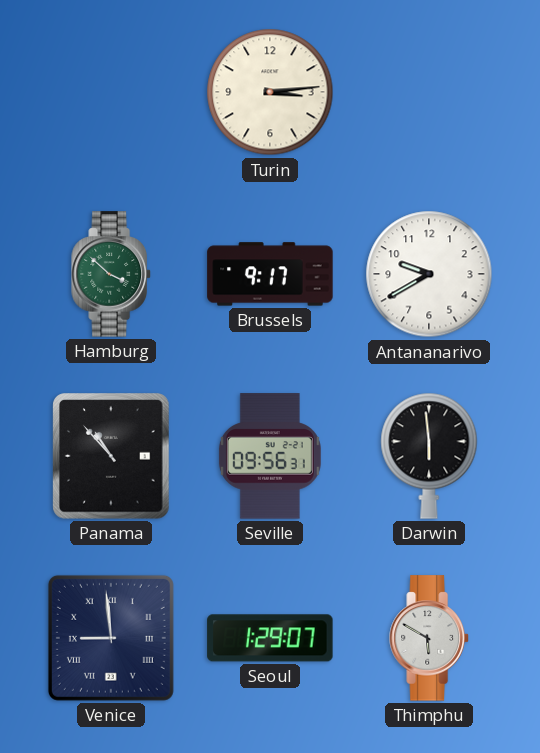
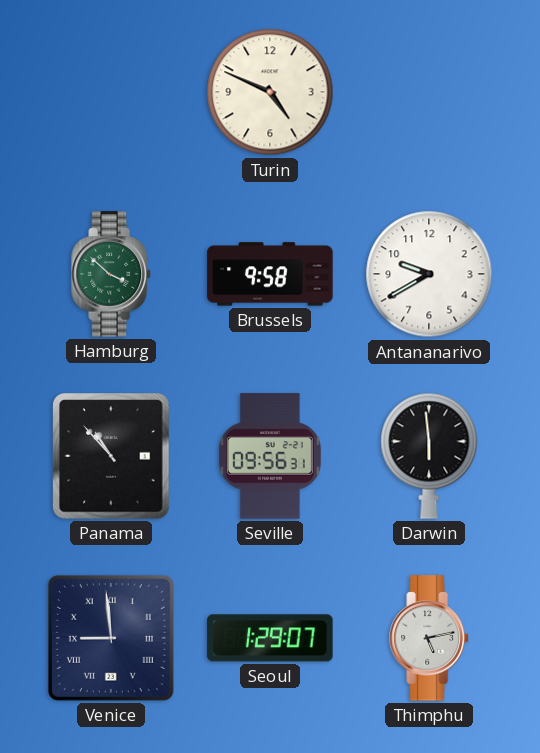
Turin: 3:14 -> 4:49
Brussels: 9:17 -> 9:58
Thimphu: 5:50 -> 5:13
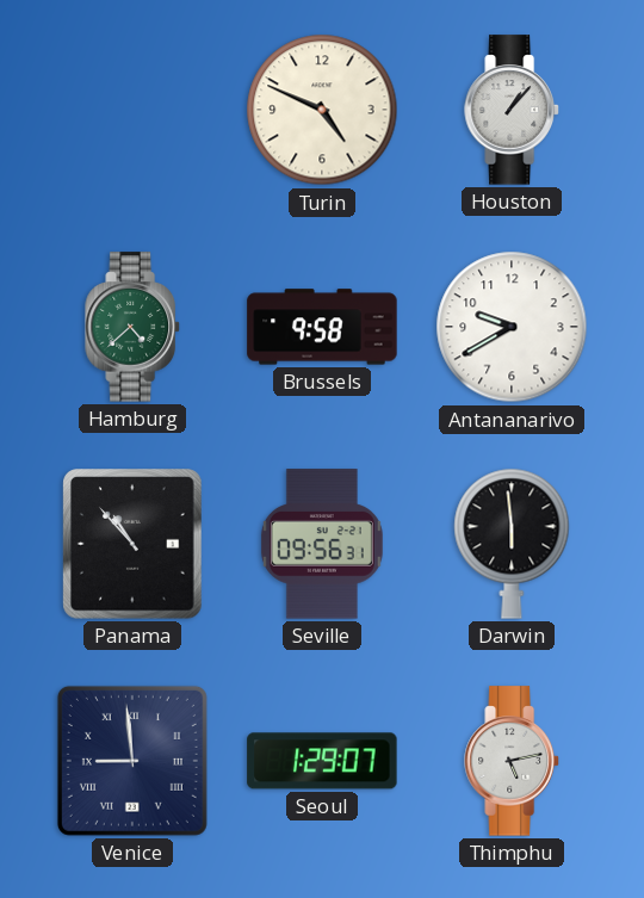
Houston: none -> 1:07
Hamburg: 3:52 -> 4:38
